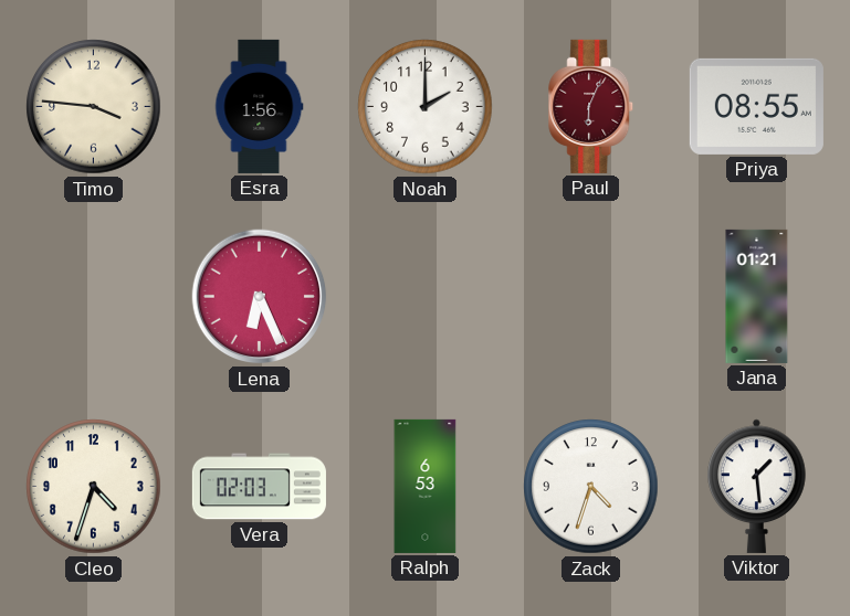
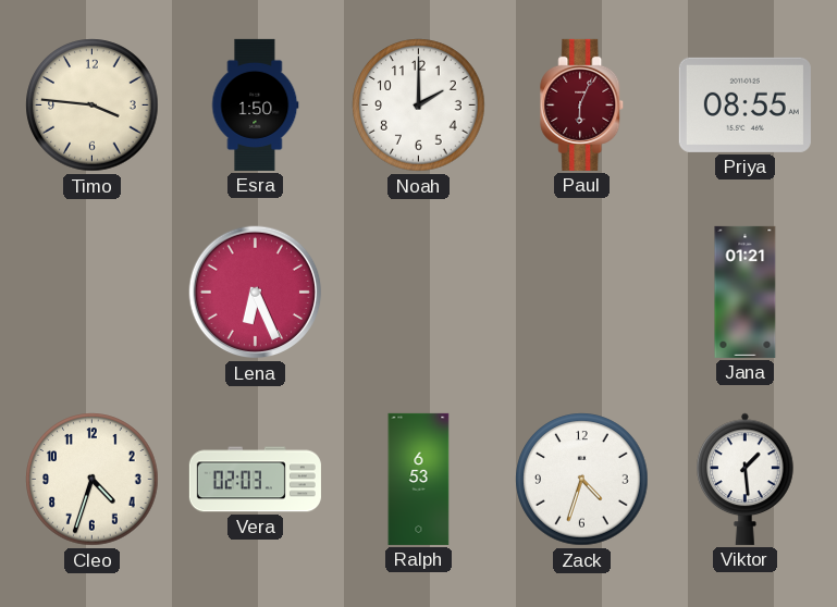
Esra: 1:56 -> 1:50
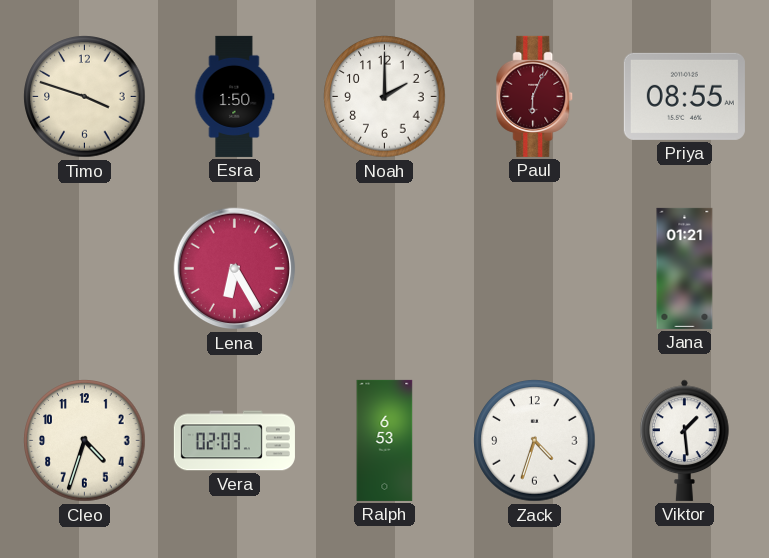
Timo: 3:46 -> 3:48
Lena: 6:26 -> 6:25
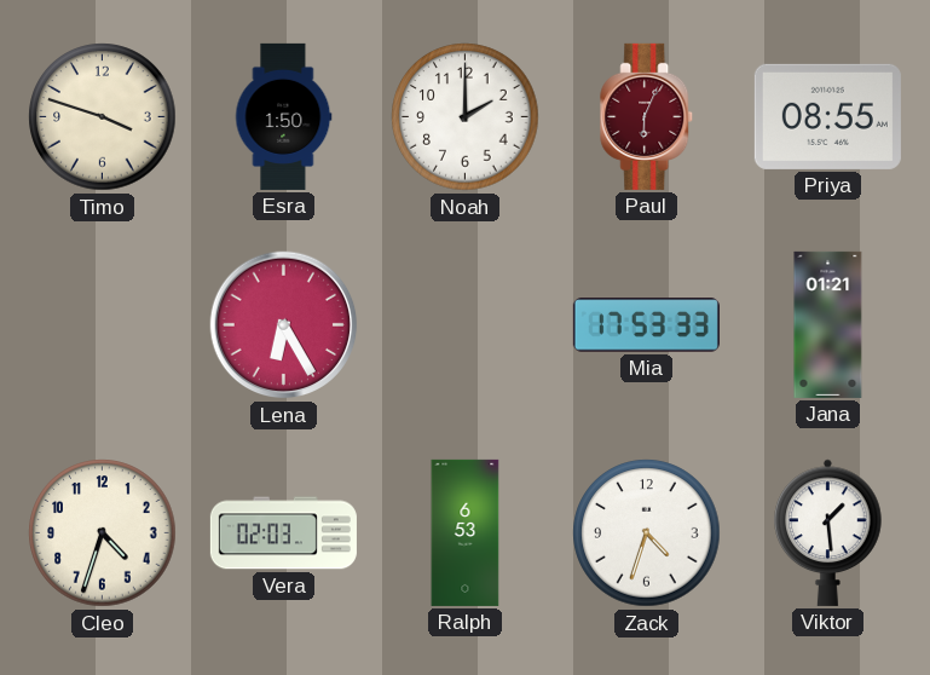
Mia: none -> 17:53
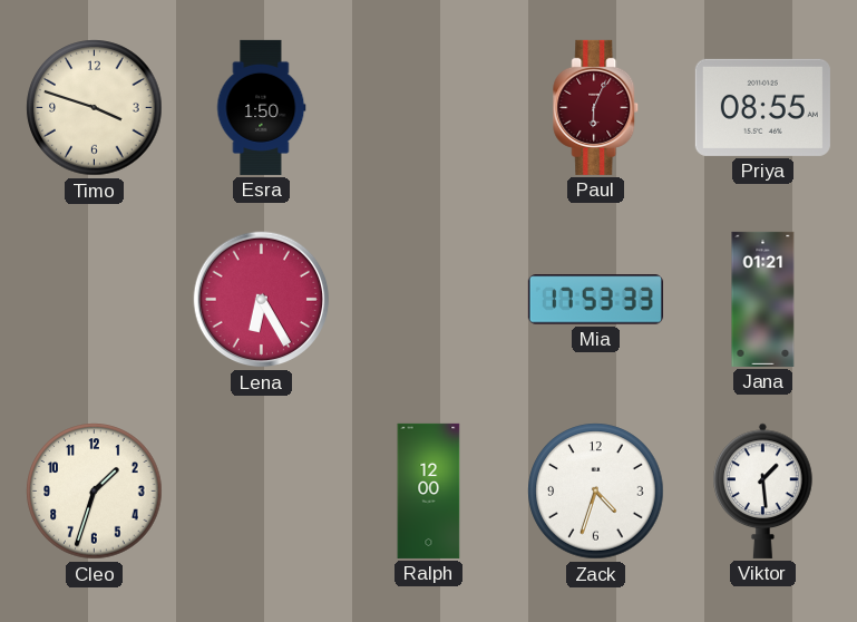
Noah: 2:00 -> none
Cleo: 4:33 -> 1:33
Vera: 02:03 -> none
Ralph: 6:53 -> 12:00
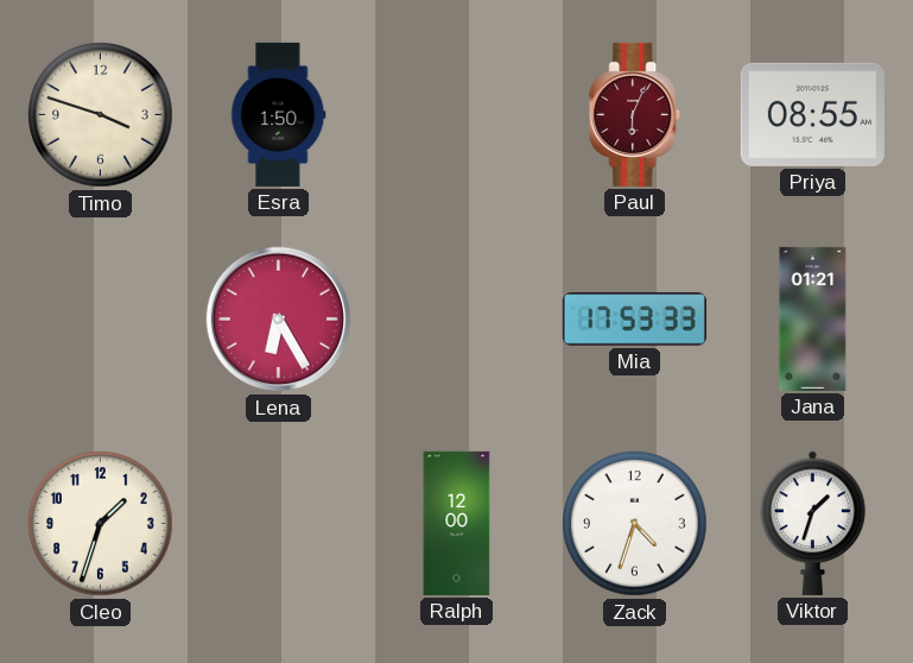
Viktor: 1:29 -> 1:33
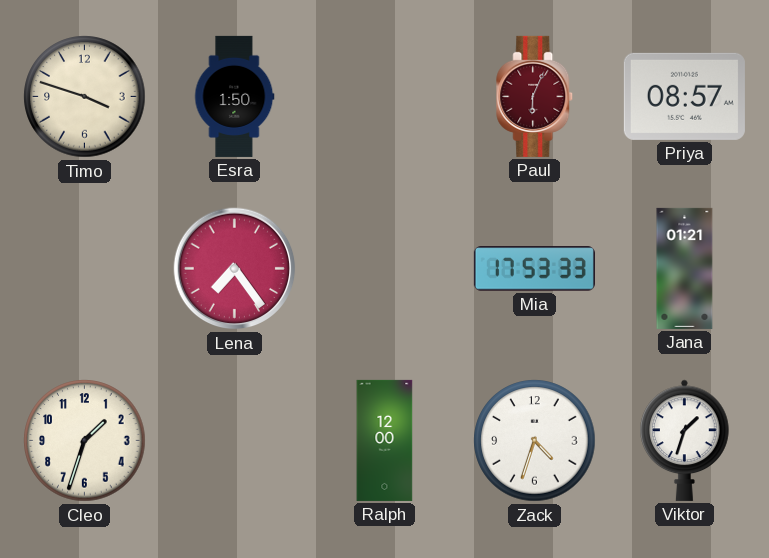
Priya: 08:55 -> 08:57
Lena: 6:25 -> 7:24
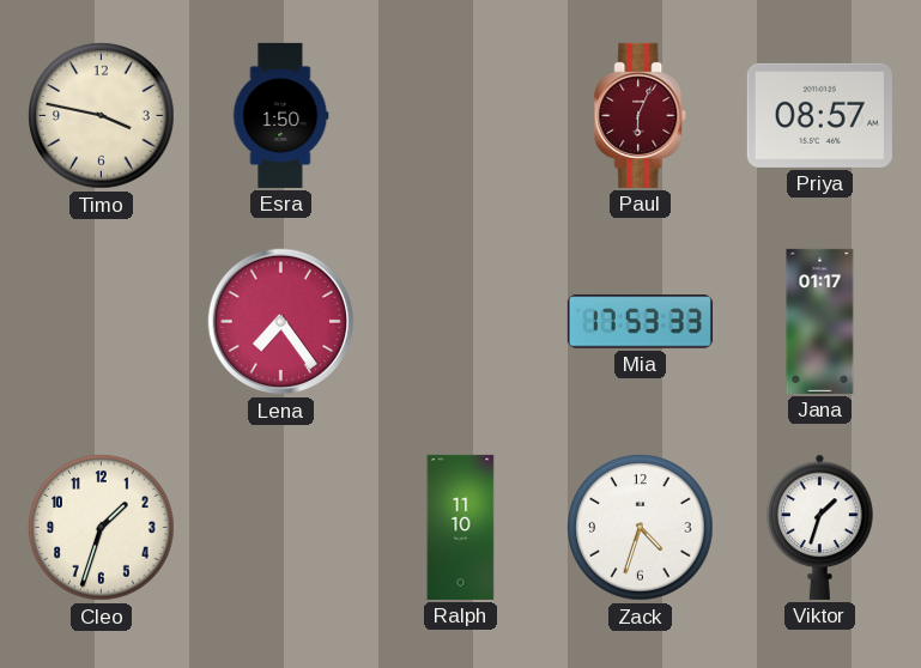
Timo: 3:48 -> 3:47
Jana: 01:21 -> 01:17
Ralph: 12:00 -> 11:10
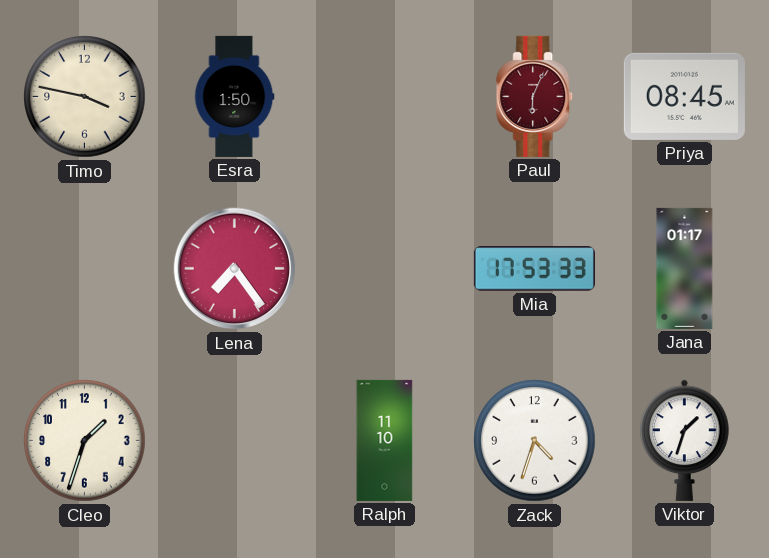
Priya: 08:57 -> 08:45
